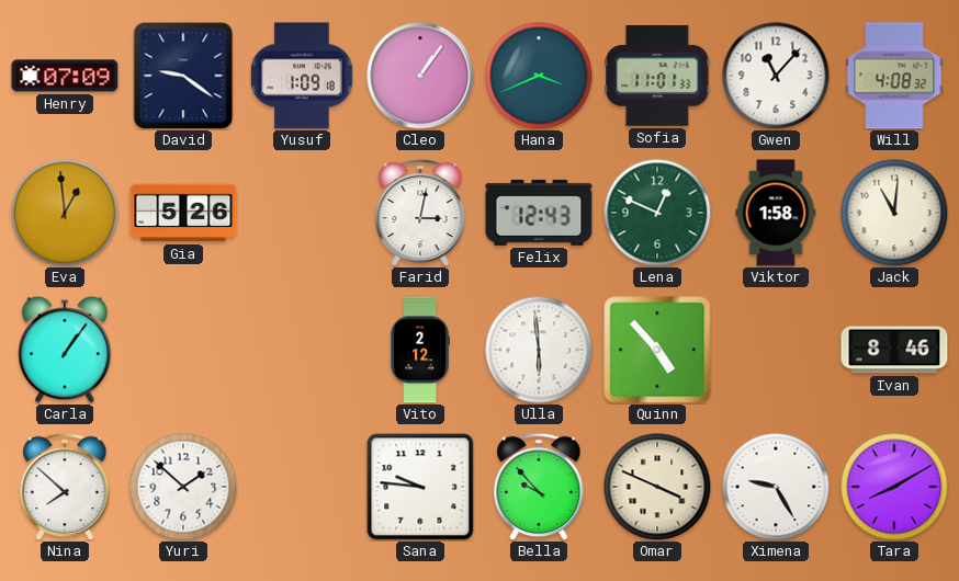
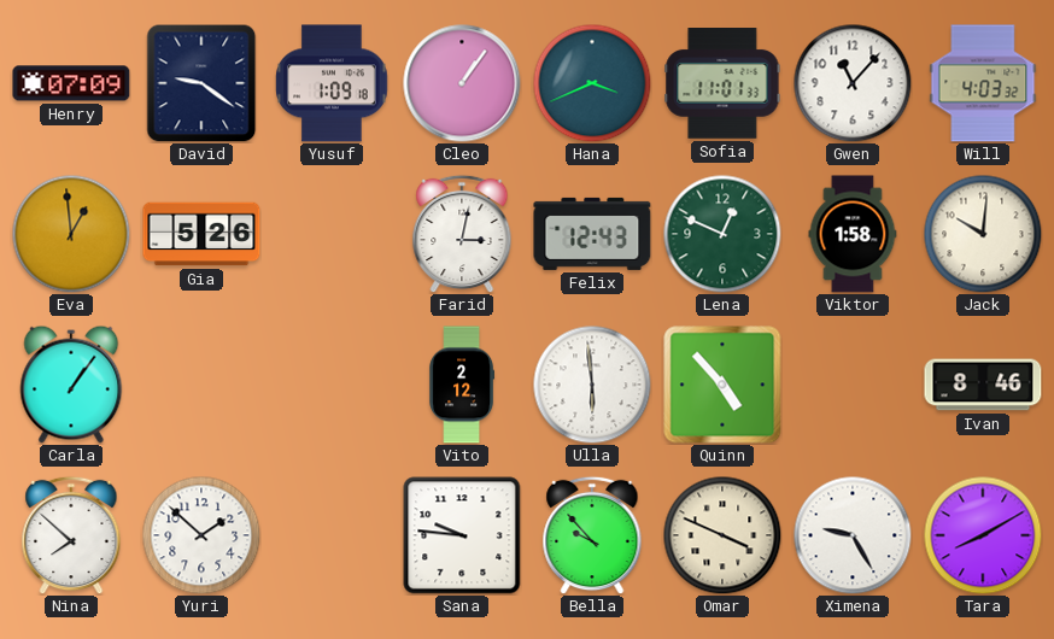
Will: 4:08 -> 4:03
Jack: 11:01 -> 10:01
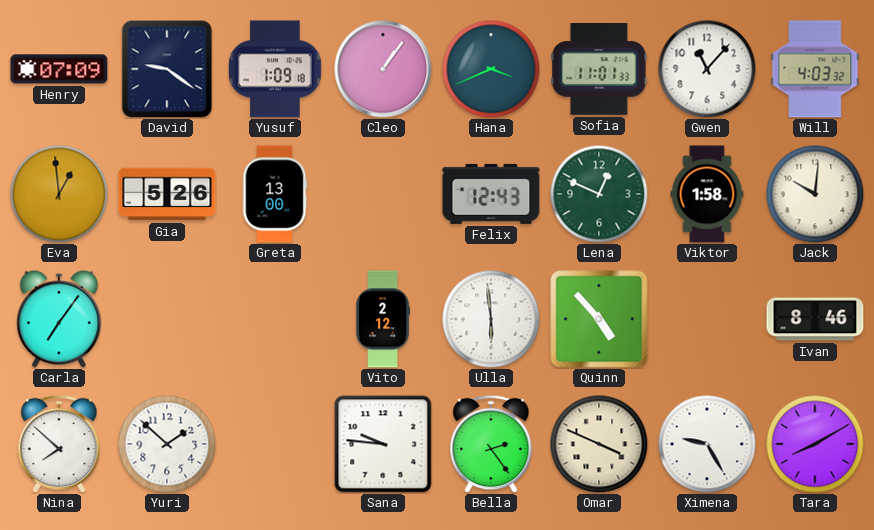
Greta: none -> 13:00
Farid: 3:02 -> none
Carla: 1:06 -> 7:06
Bella: 9:53 -> 2:24
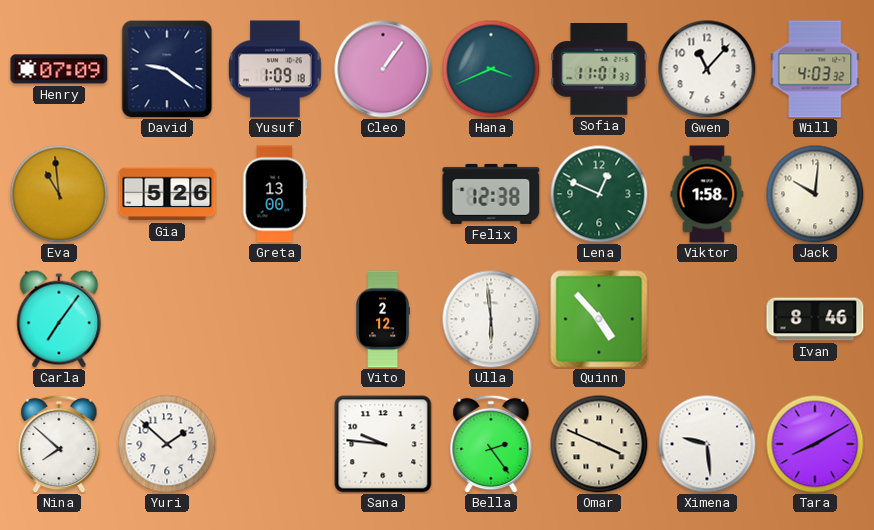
Eva: 12:59 -> 10:59
Felix: 12:43 -> 12:38
Ximena: 9:25 -> 9:29
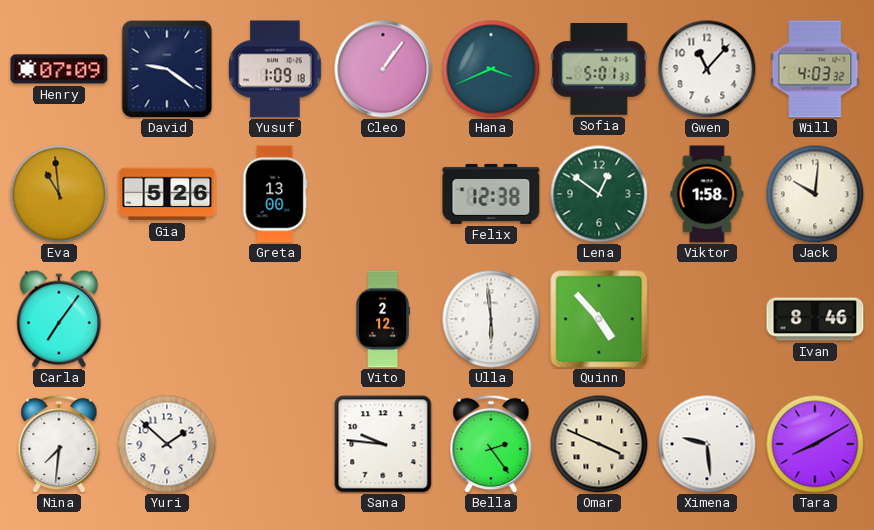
Sofia: 11:01 -> 5:01
Lena: 12:49 -> 12:51
Nina: 7:52 -> 7:31
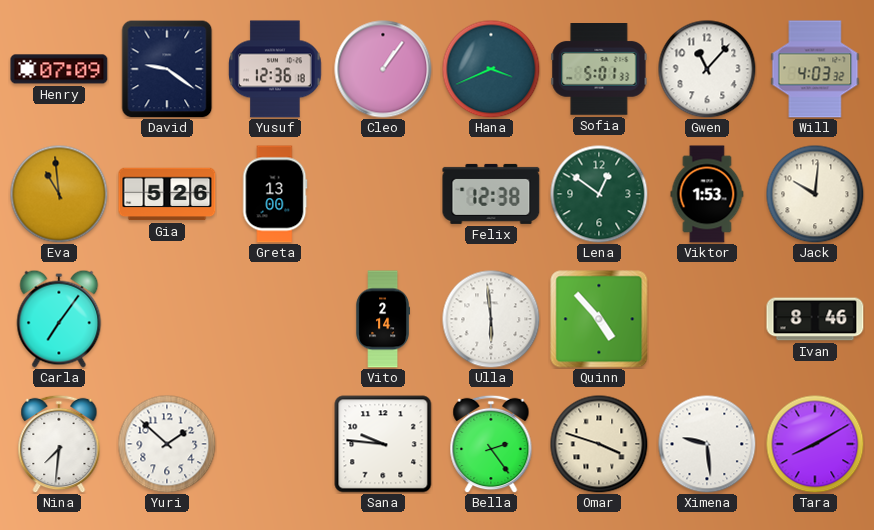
Yusuf: 1:09 -> 12:36
Viktor: 1:58 -> 1:53
Vito: 2:12 -> 2:14
Omar: 3:49 -> 3:48
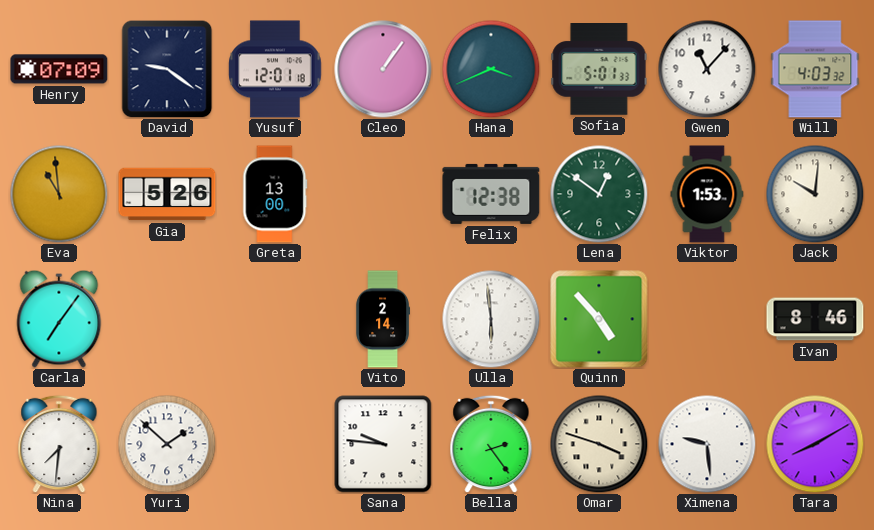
Yusuf: 12:36 -> 12:01
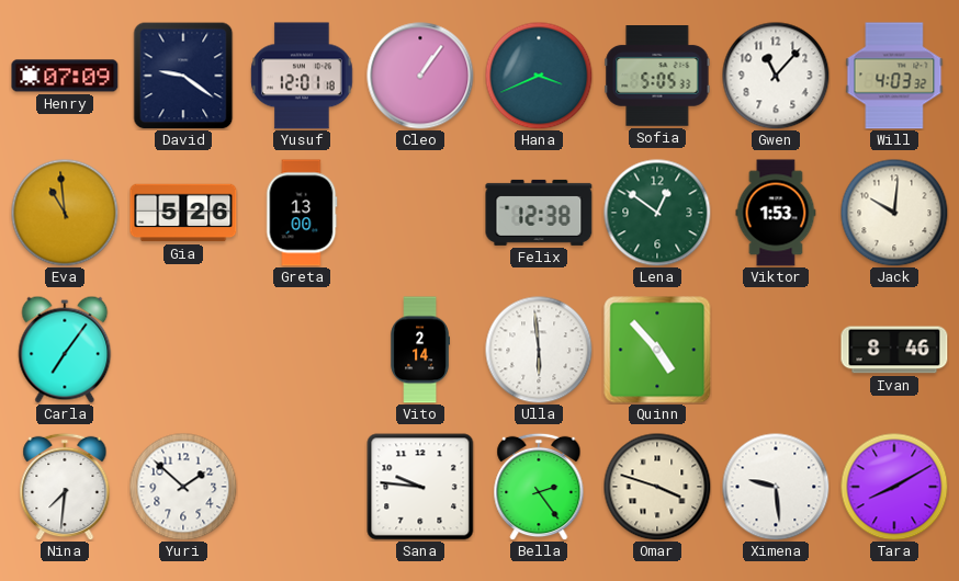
Sofia: 5:01 -> 5:05
